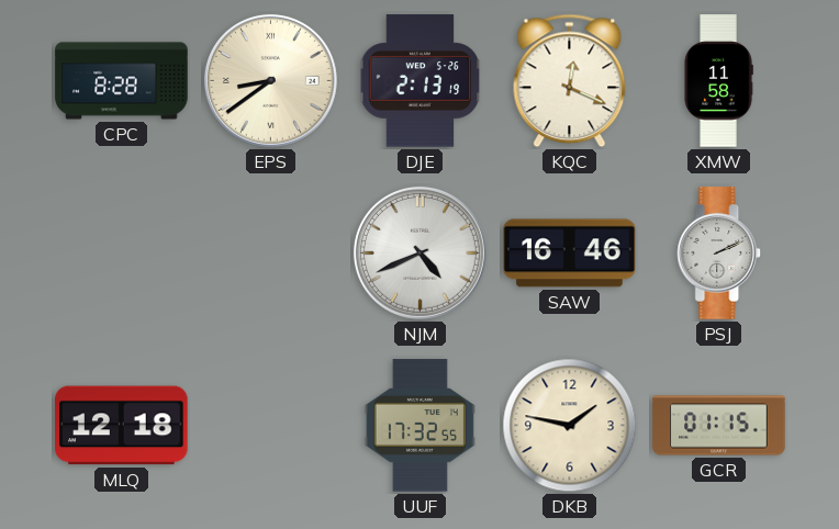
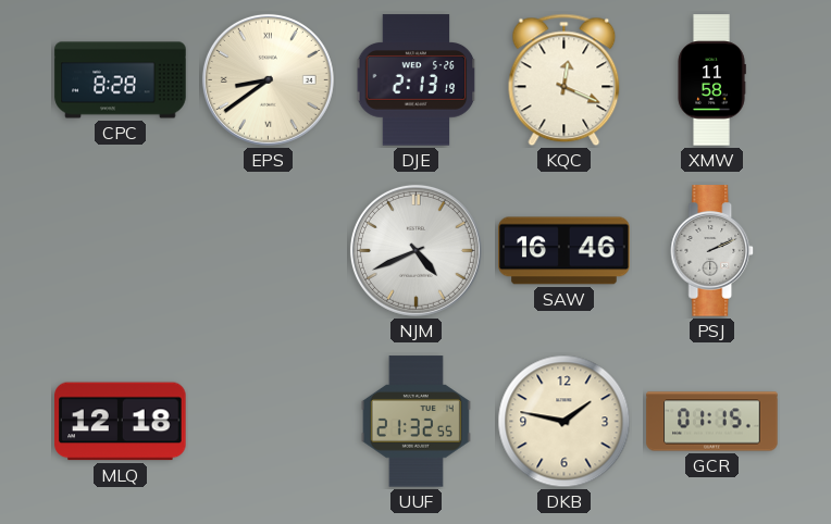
UUF: 17:32 -> 21:32
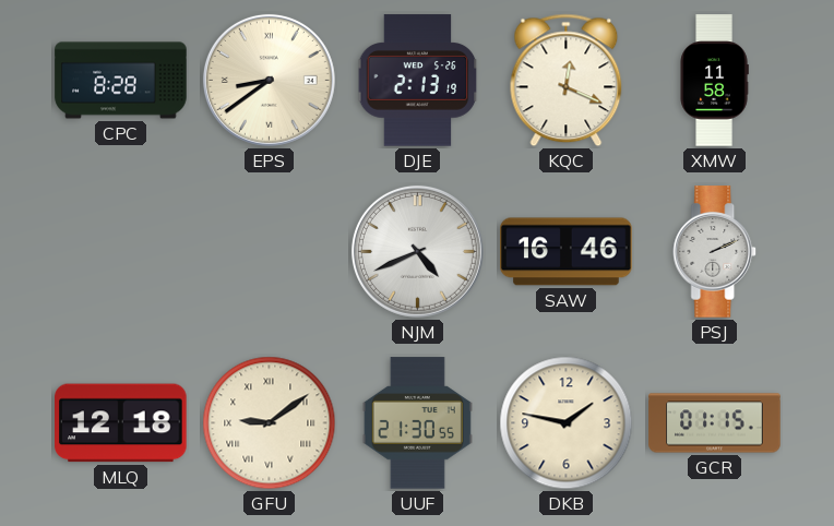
GFU: none -> 9:09
UUF: 21:32 -> 21:30
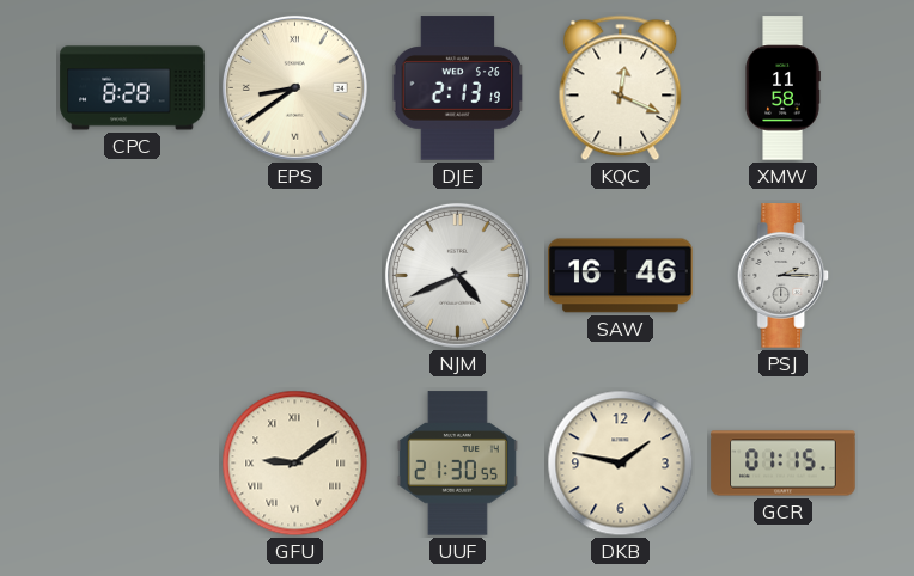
PSJ: 2:11 -> 2:15
MLQ: 12:18 -> none
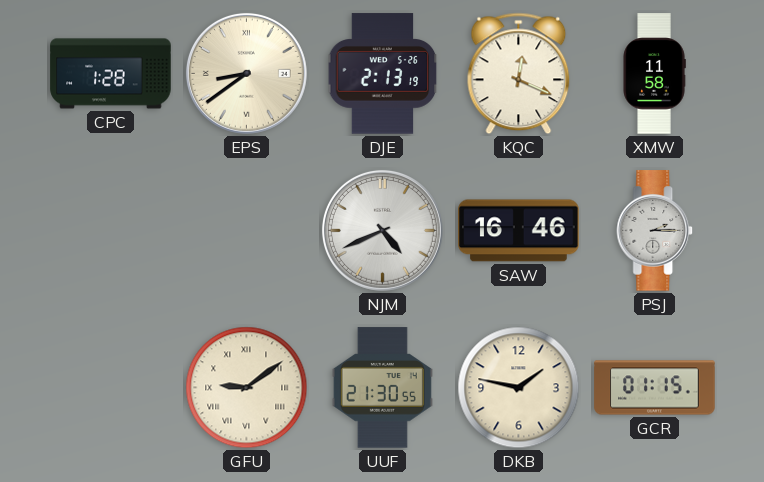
CPC: 8:28 -> 1:28
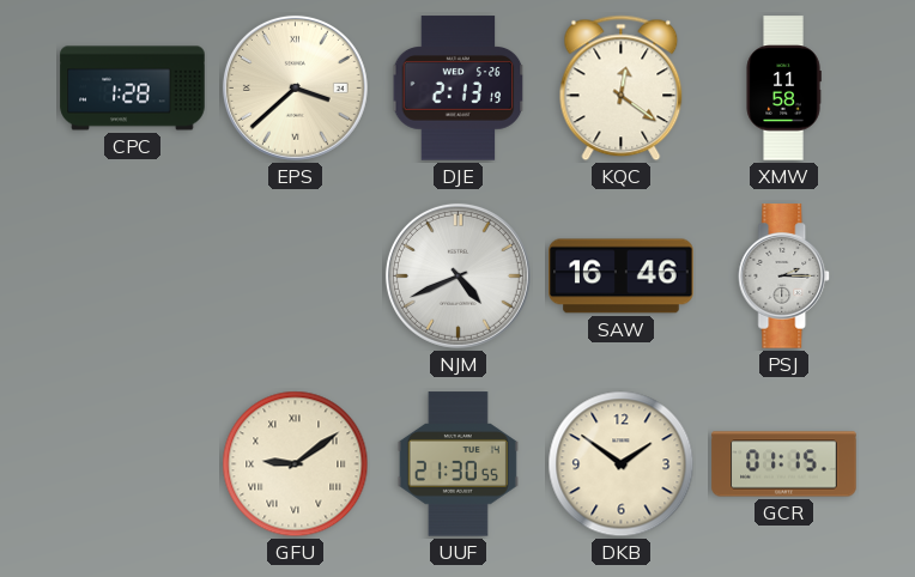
EPS: 8:39 -> 3:38
KQC: 12:19 -> 12:21
DKB: 1:47 -> 1:51
